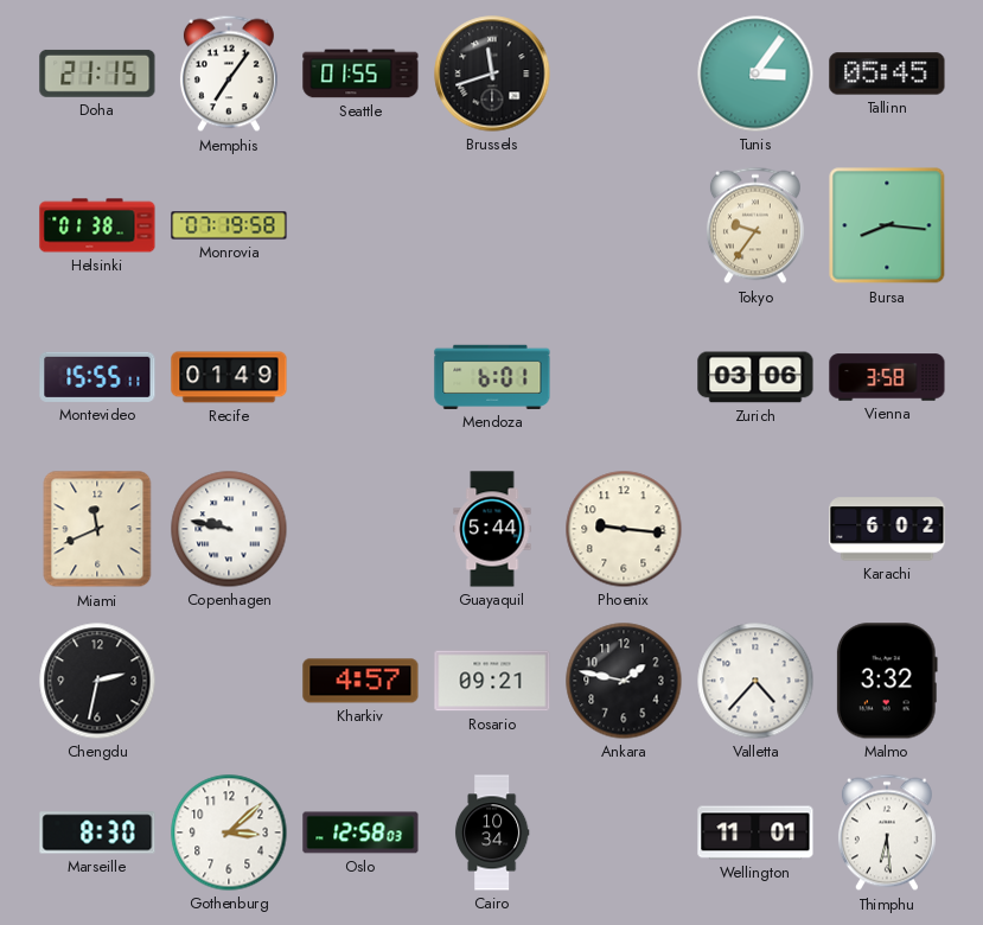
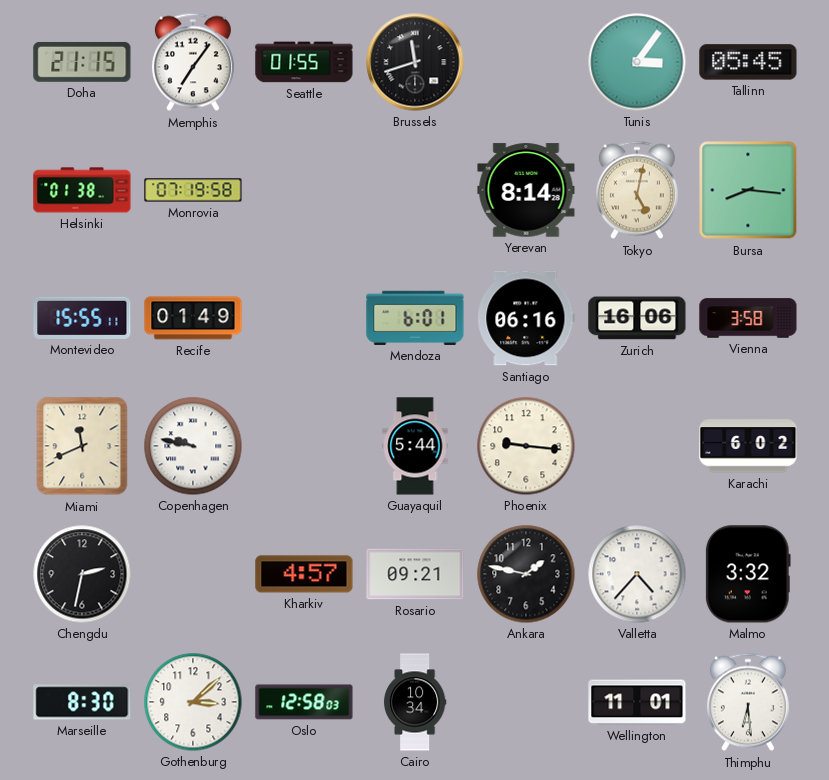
Yerevan: none -> 8:14
Tokyo: 9:36 -> 5:02
Santiago: none -> 06:16
Zurich: 03:06 -> 16:06
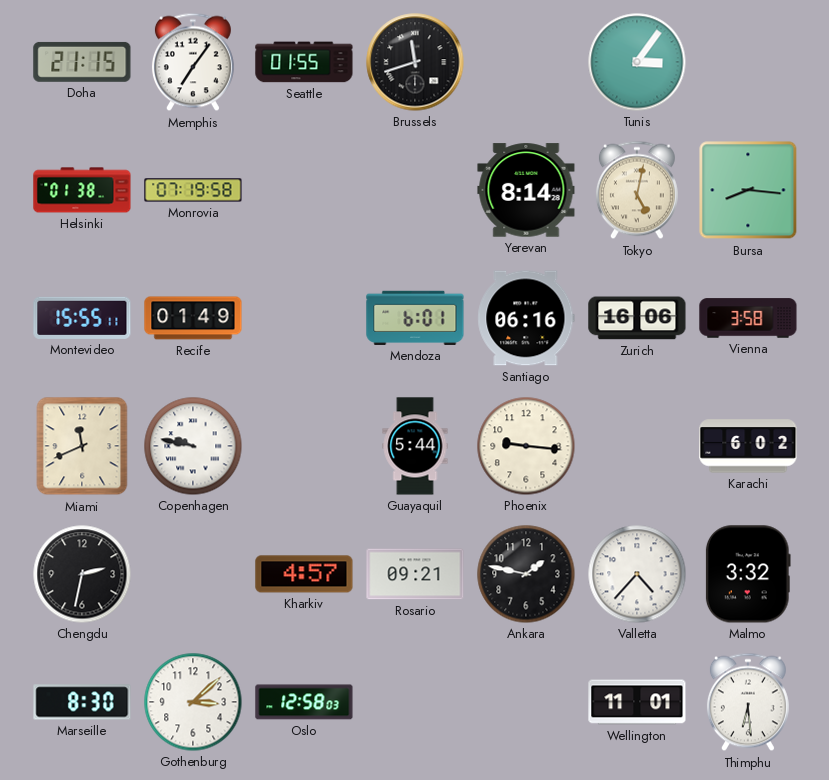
Tallinn: 05:45 -> none
Cairo: 10:34 -> none
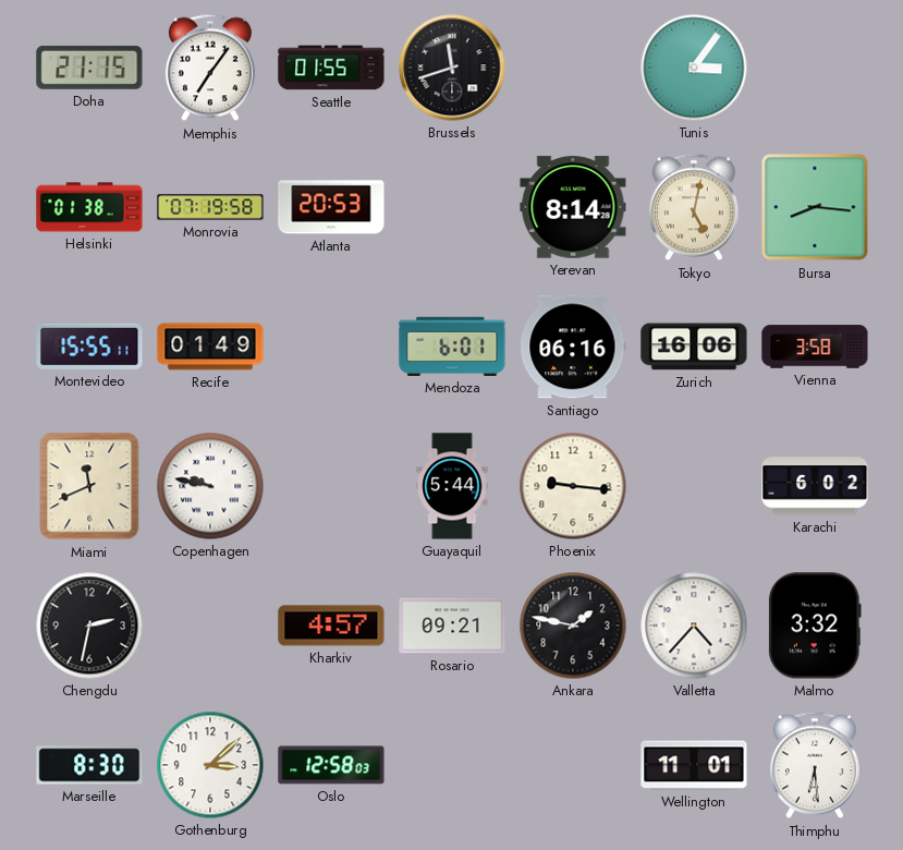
Atlanta: none -> 20:53
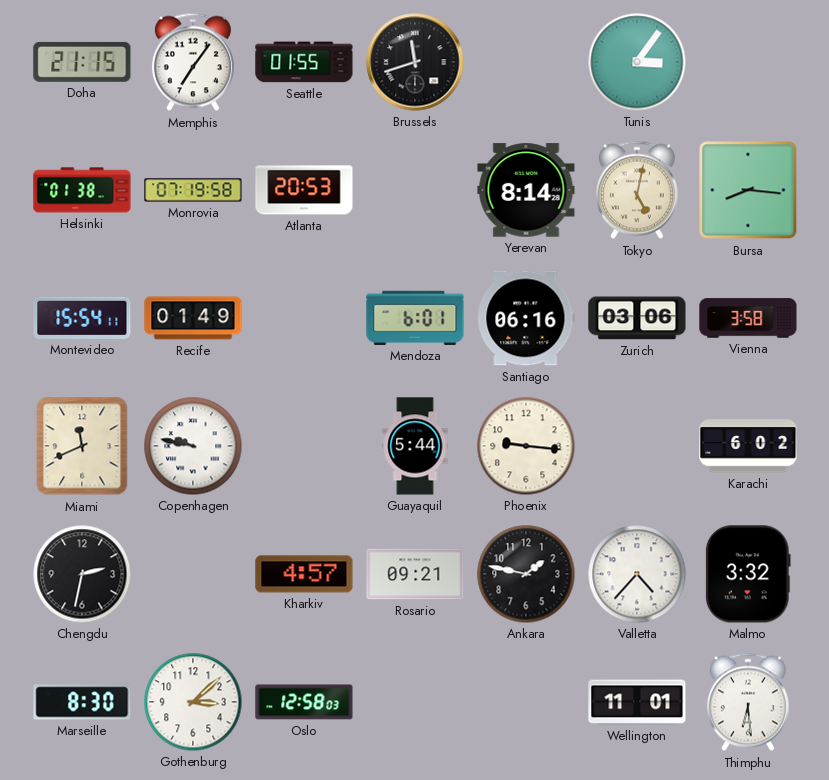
Montevideo: 15:55 -> 15:54
Zurich: 16:06 -> 03:06
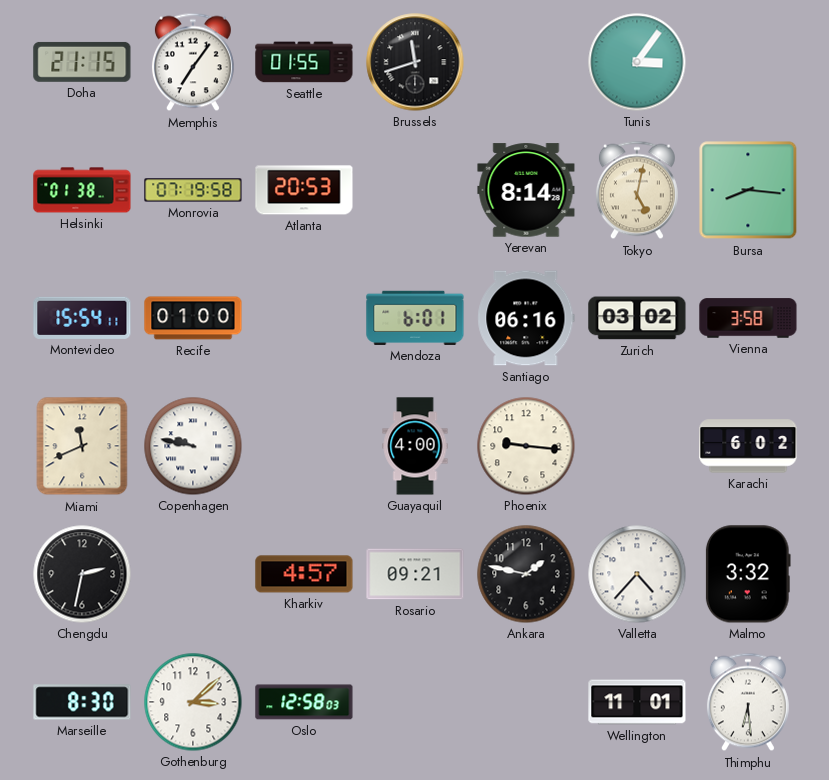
Recife: 01:49 -> 01:00
Zurich: 03:06 -> 03:02
Guayaquil: 5:44 -> 4:00
